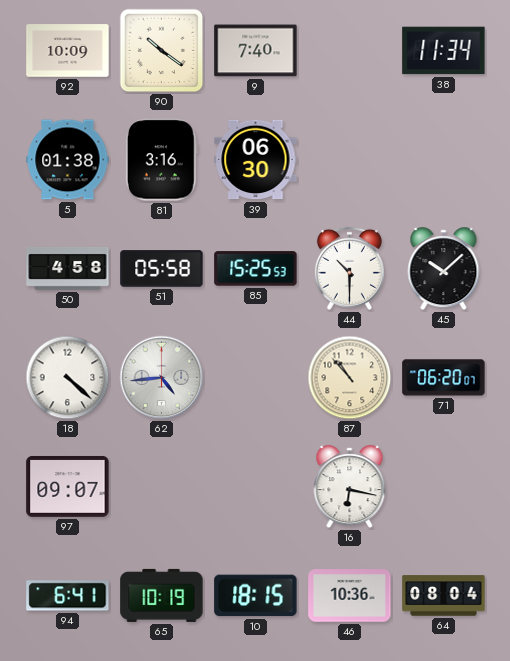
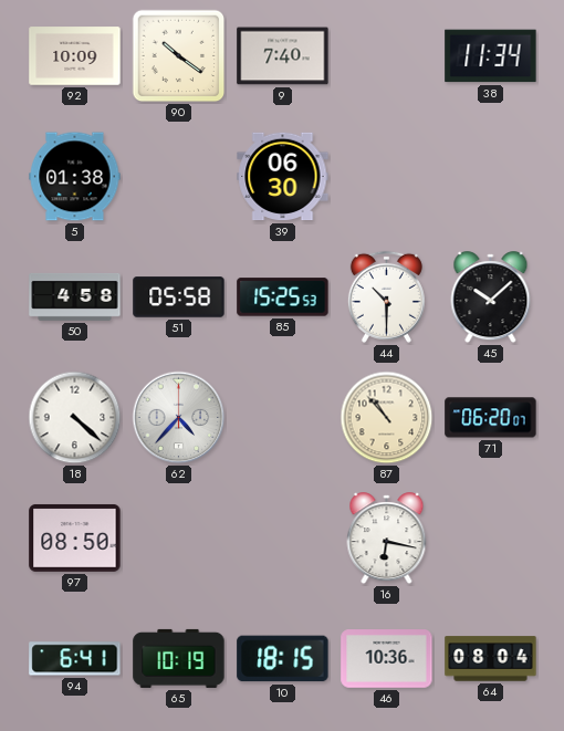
81: 3:16 -> none
62: 4:44 -> 4:37
97: 09:07 -> 08:50
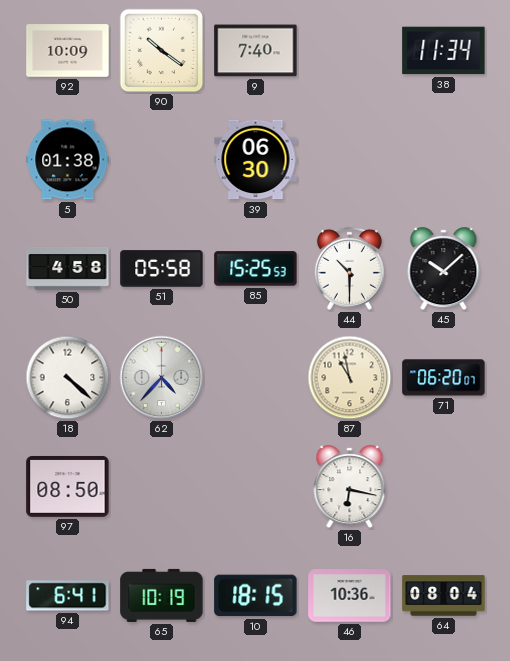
87: 10:53 -> 10:58
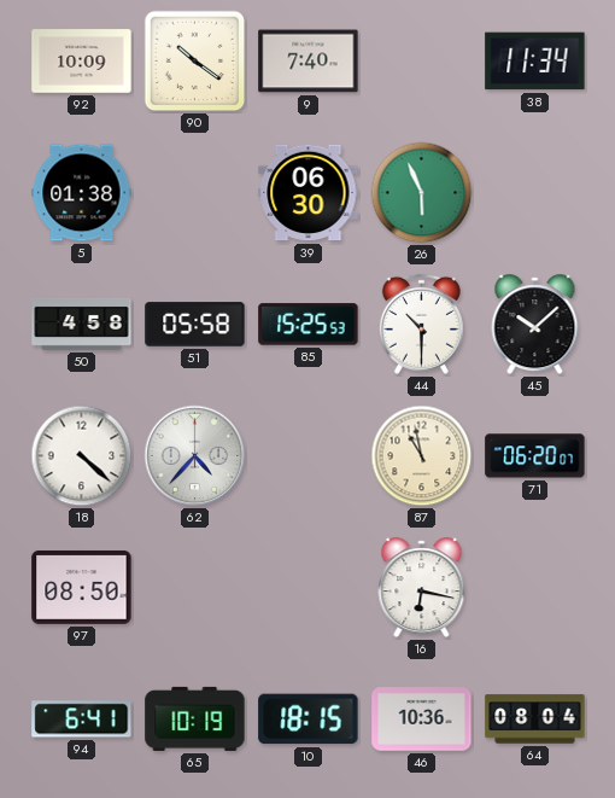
26: none -> 5:56
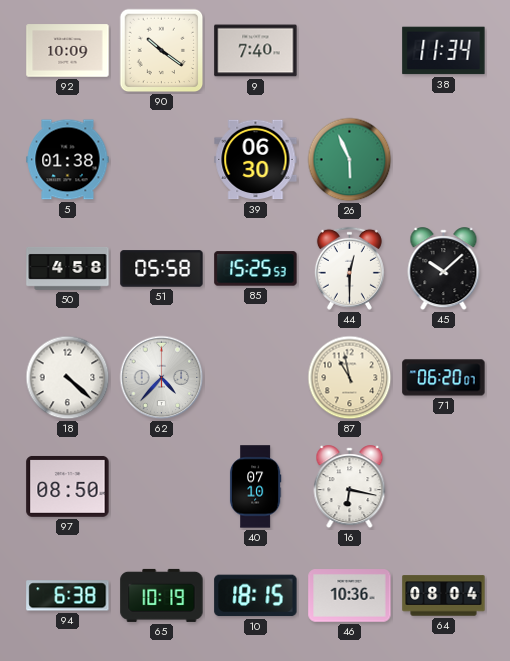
44: 10:30 -> 12:30
40: none -> 07:10
94: 6:41 -> 6:38
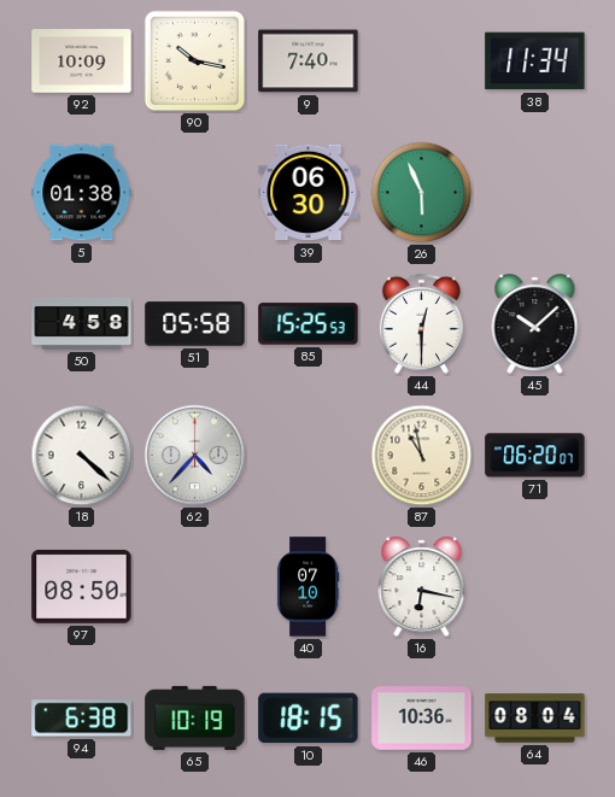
90: 10:21 -> 10:17
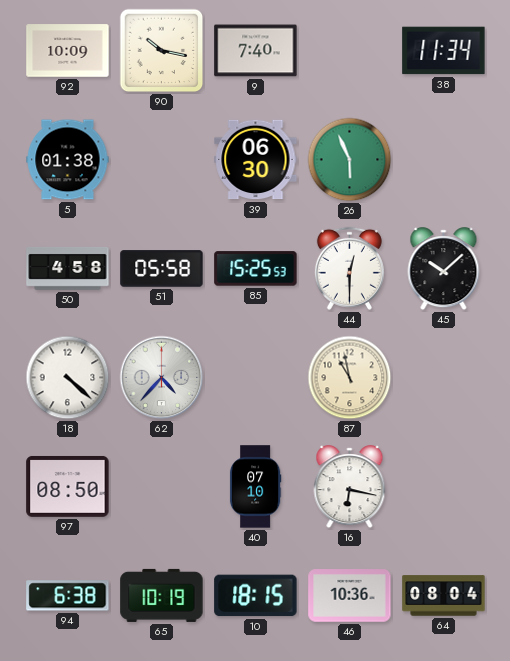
71: 06:20 -> none
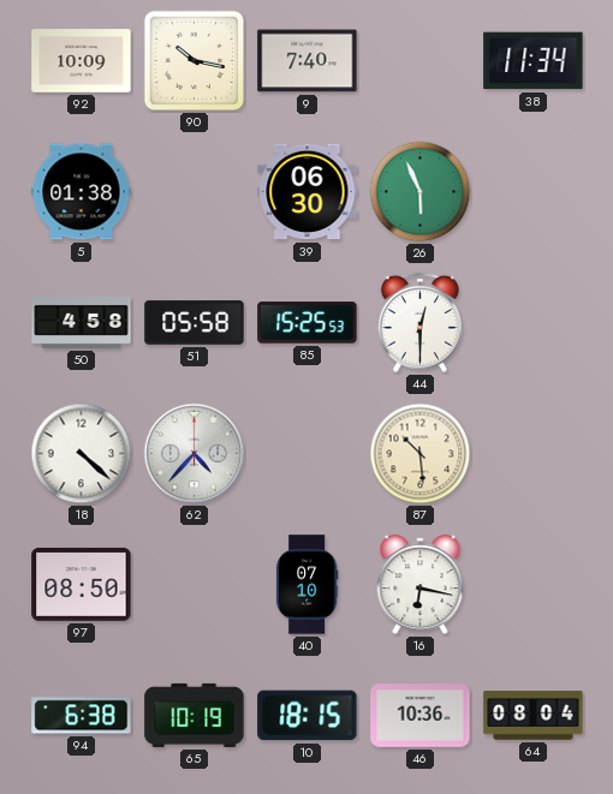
45: 10:08 -> none
87: 10:58 -> 10:29
